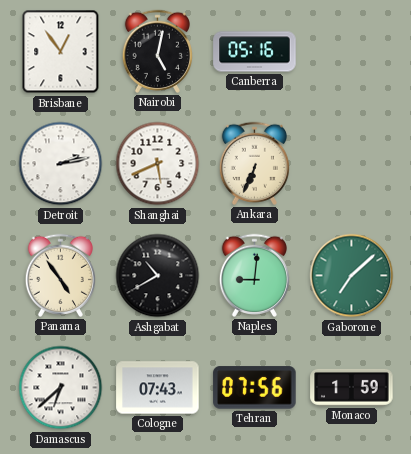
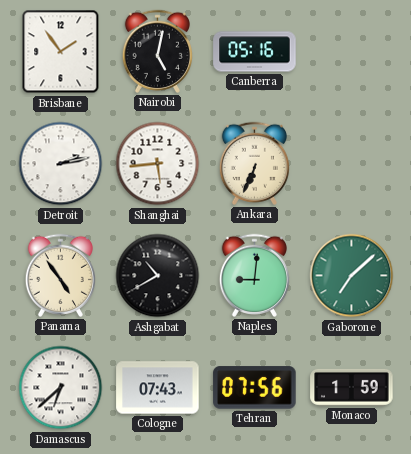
Brisbane: 12:54 -> 1:54
Shanghai: 5:41 -> 5:44
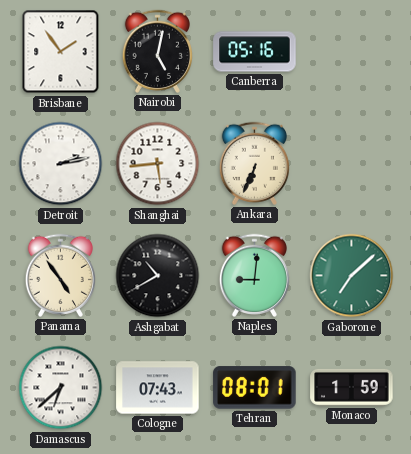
Tehran: 07:56 -> 08:01
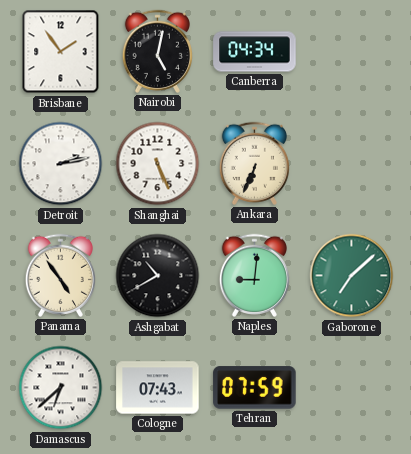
Canberra: 05:16 -> 04:34
Shanghai: 5:44 -> 5:26
Tehran: 08:01 -> 07:59
Monaco: 1:59 -> none
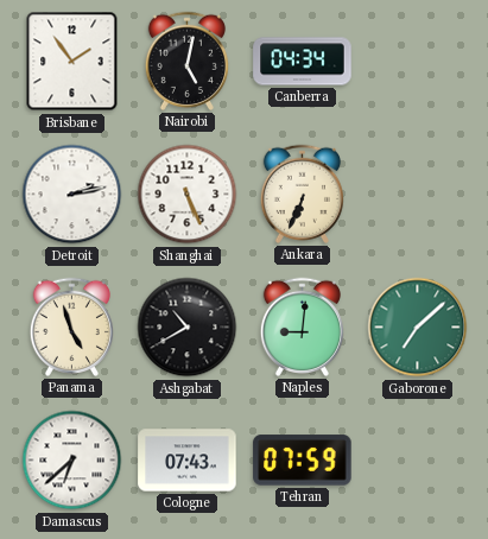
Panama: 4:54 -> 4:57
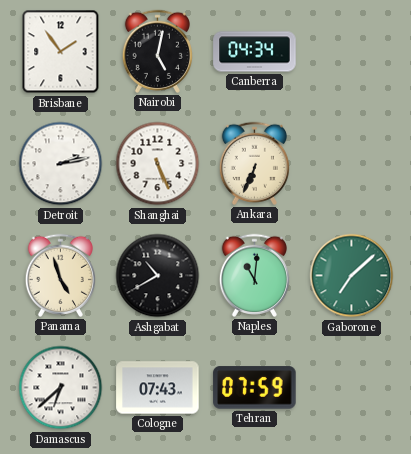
Naples: 9:01 -> 11:01
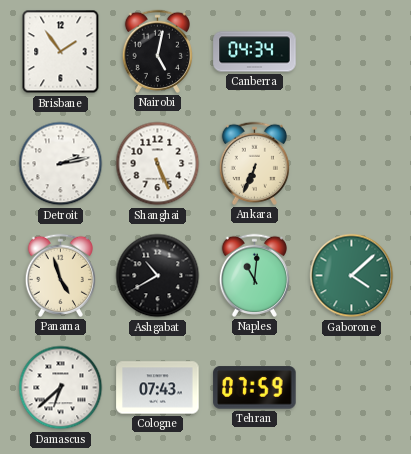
Gaborone: 7:08 -> 4:08
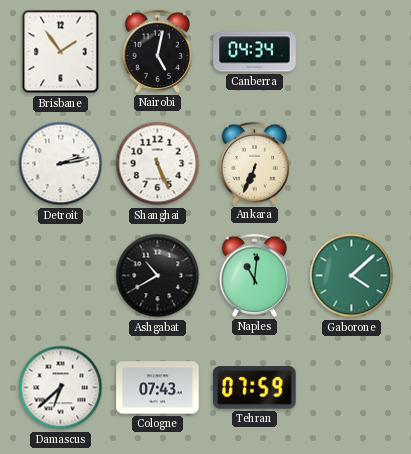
Panama: 4:57 -> none
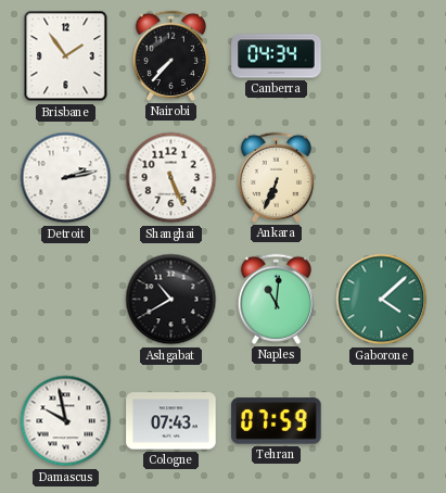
Nairobi: 5:02 -> 7:37
Damascus: 6:38 -> 9:58
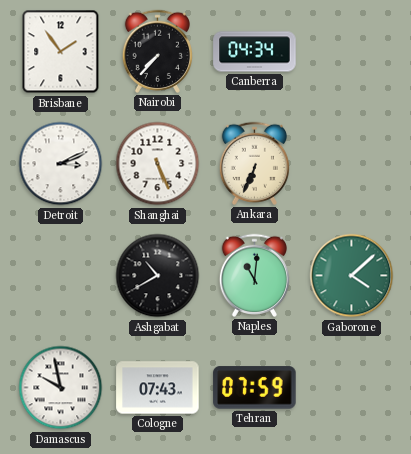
Detroit: 2:13 -> 3:11
